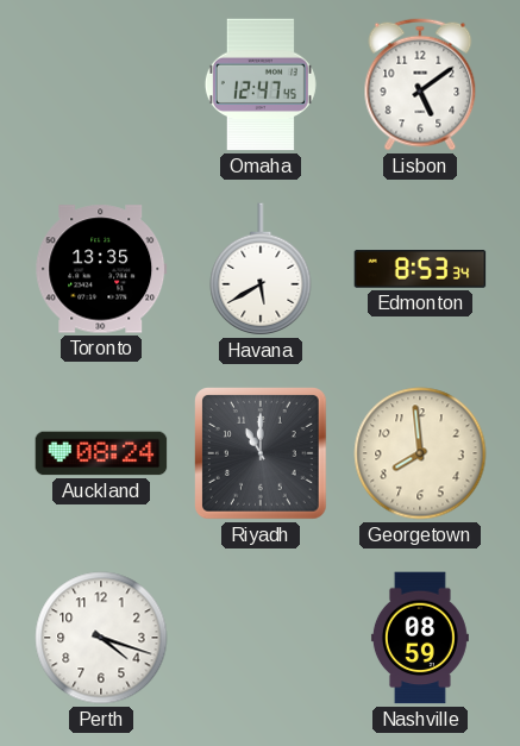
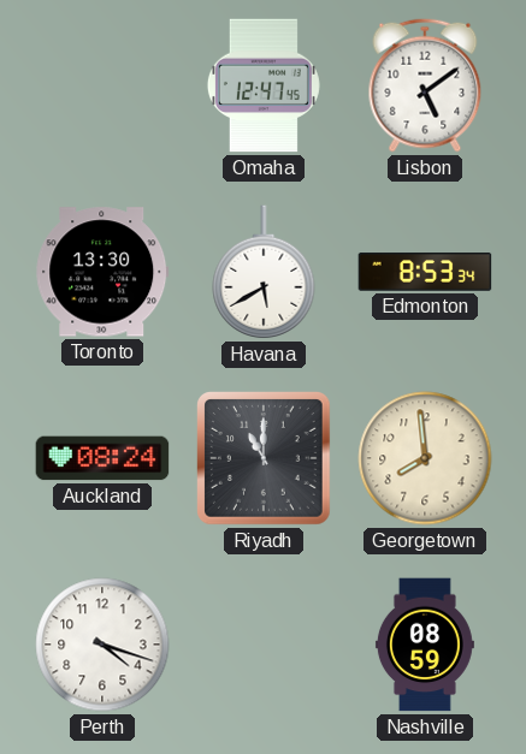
Toronto: 13:35 -> 13:30
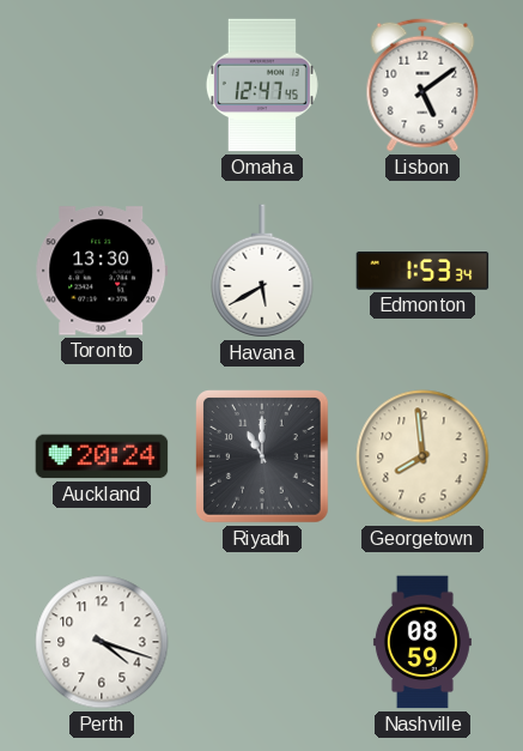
Edmonton: 8:53 -> 1:53
Auckland: 08:24 -> 20:24
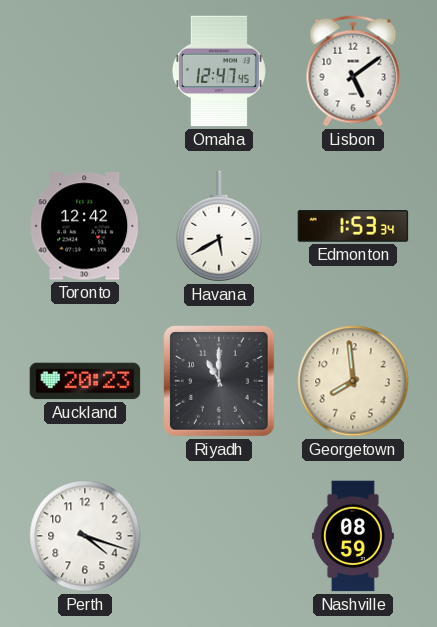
Toronto: 13:30 -> 12:42
Auckland: 20:24 -> 20:23
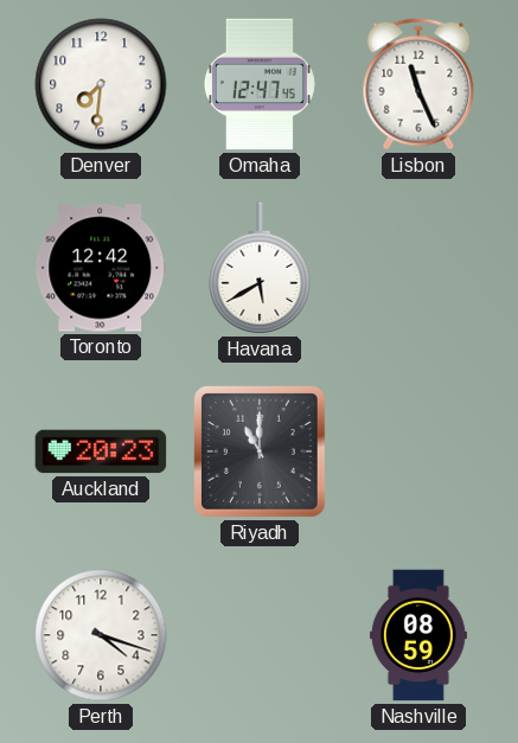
Denver: none -> 7:31
Lisbon: 5:09 -> 11:26
Edmonton: 1:53 -> none
Georgetown: 7:59 -> none
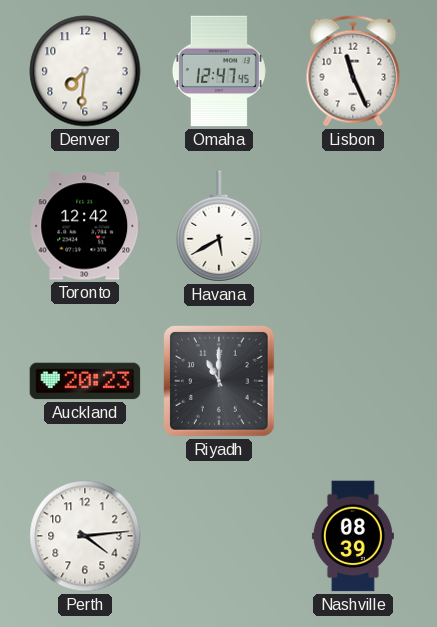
Perth: 4:18 -> 4:14
Nashville: 08:59 -> 08:39
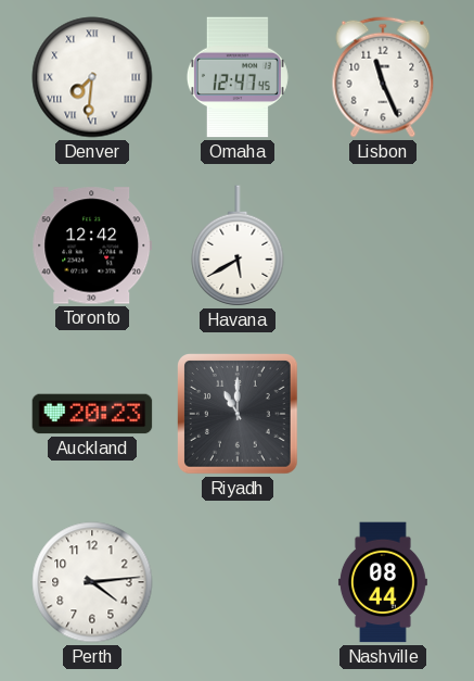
Denver numerals: Arabic -> Roman
Nashville: 08:39 -> 08:44
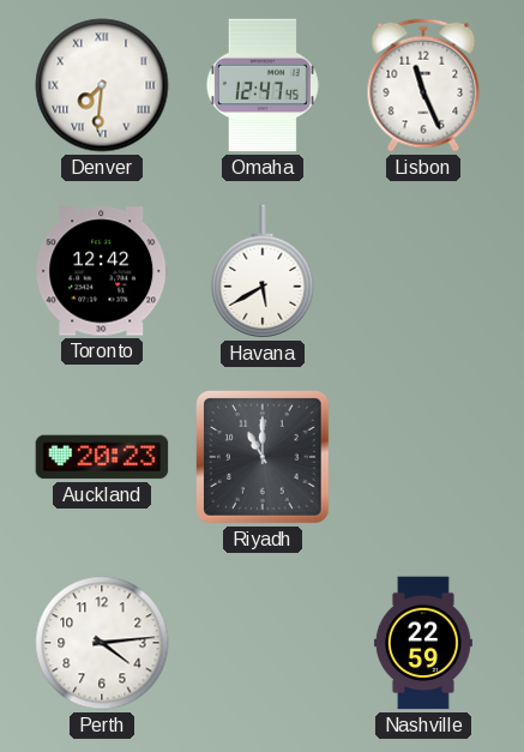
Nashville: 08:44 -> 22:59
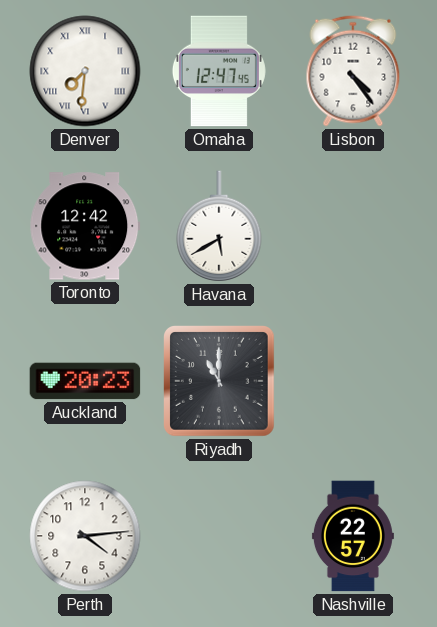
Lisbon: 11:26 -> 4:24
Nashville: 22:59 -> 22:57
